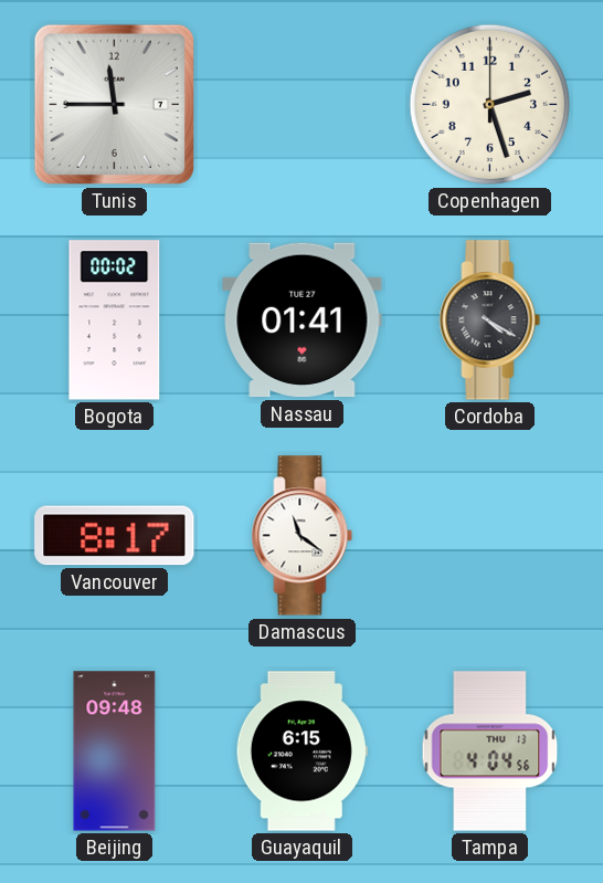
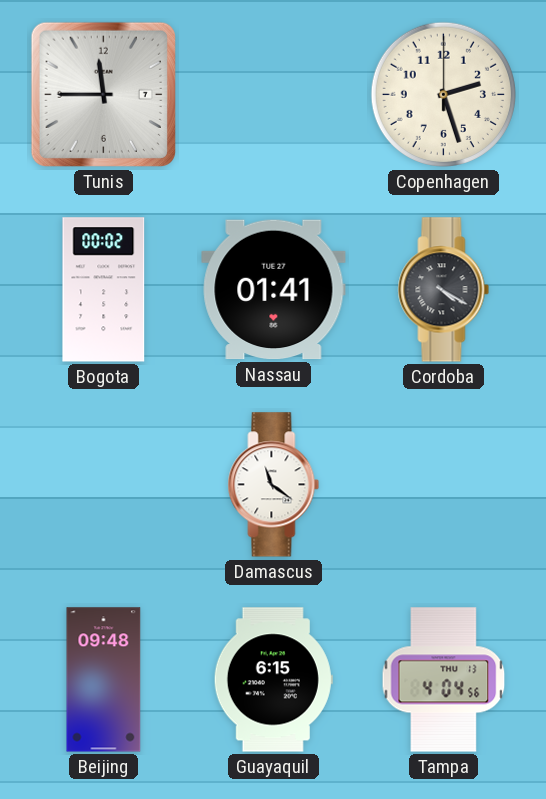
Vancouver: 8:17 -> none
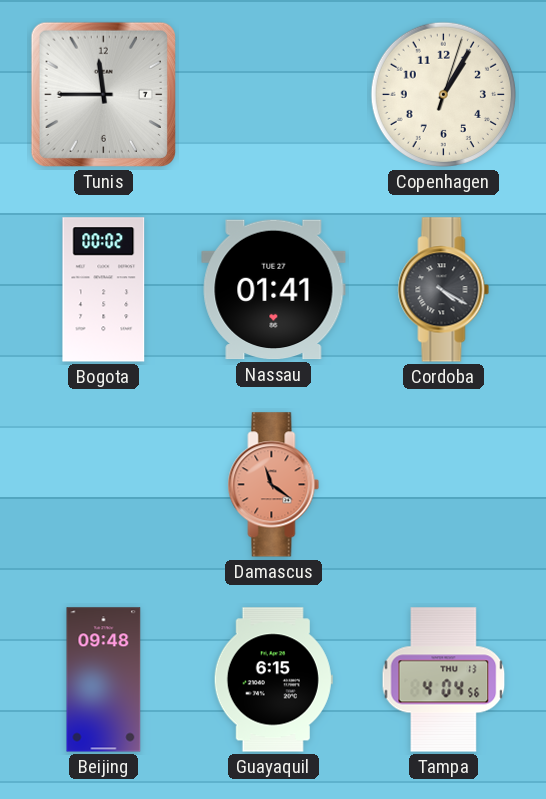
Copenhagen: 2:27 -> 1:05
Damascus dial: white -> salmon
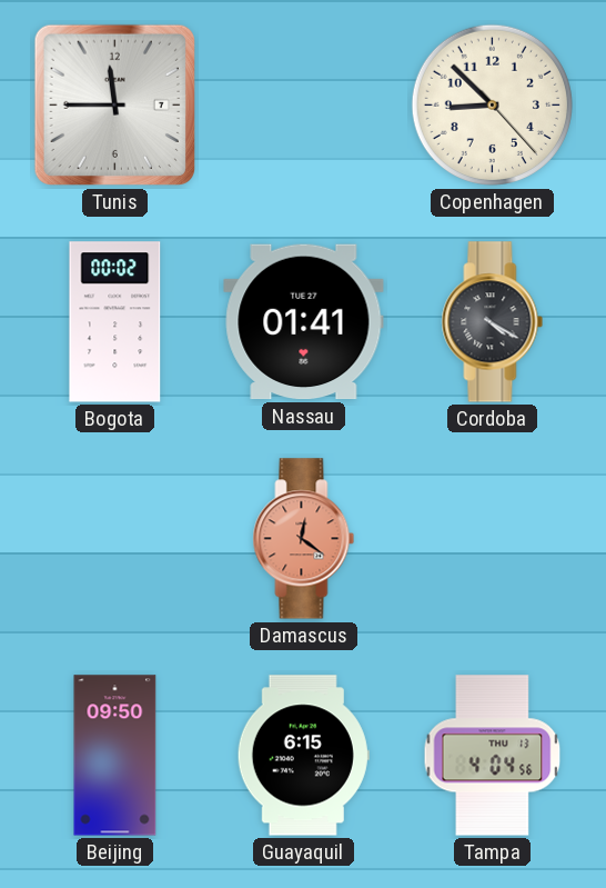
Copenhagen: 1:05 -> 8:52
Damascus: 11:21 -> 12:21
Beijing: 09:48 -> 09:50
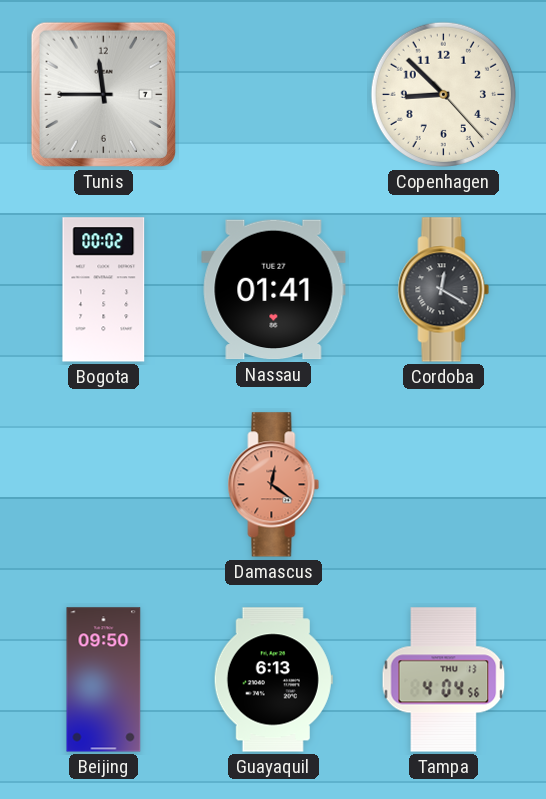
Cordoba: 4:20 -> 12:20
Guayaquil: 6:15 -> 6:13
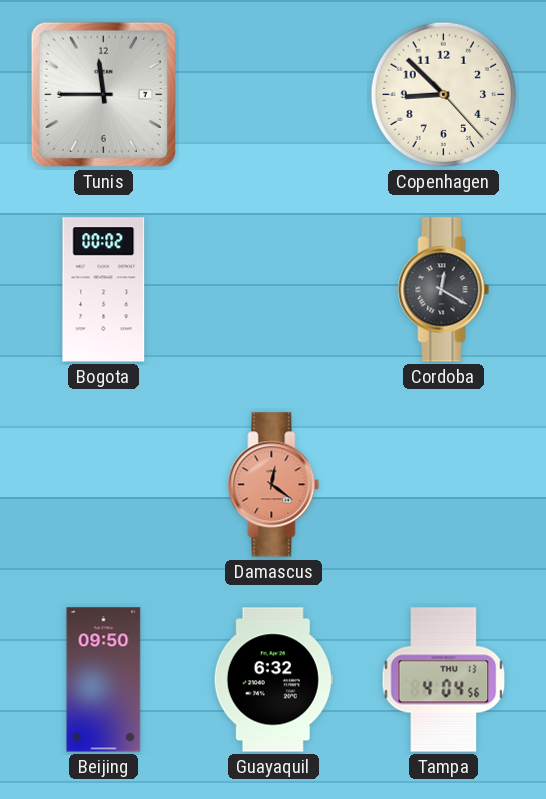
Nassau: 01:41 -> none
Guayaquil: 6:13 -> 6:32
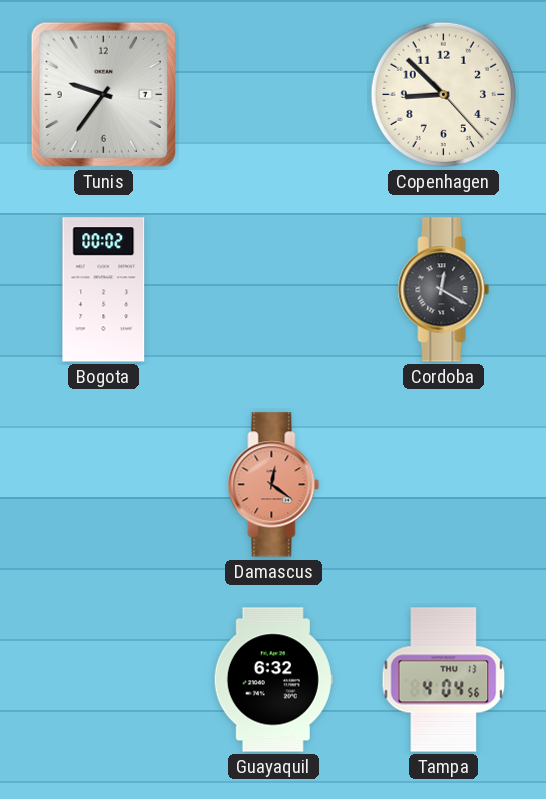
Tunis: 11:45 -> 9:36
Beijing: 09:50 -> none
